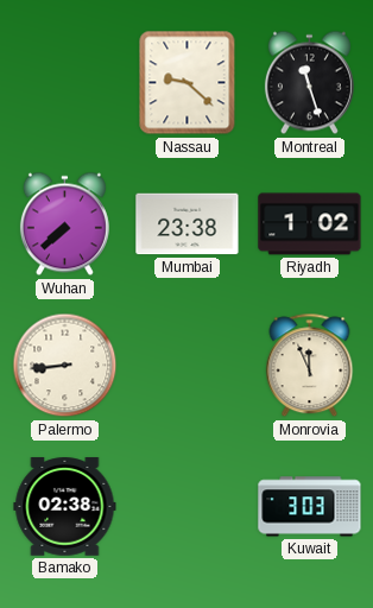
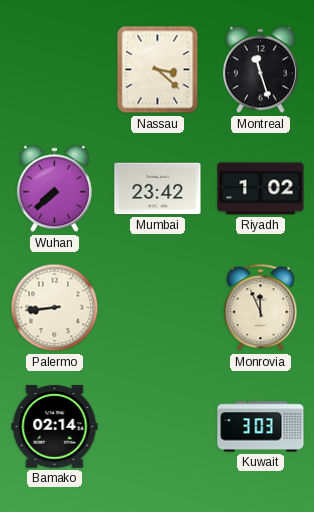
Nassau: 9:22 -> 3:22
Mumbai: 23:38 -> 23:42
Bamako: 02:38 -> 02:14
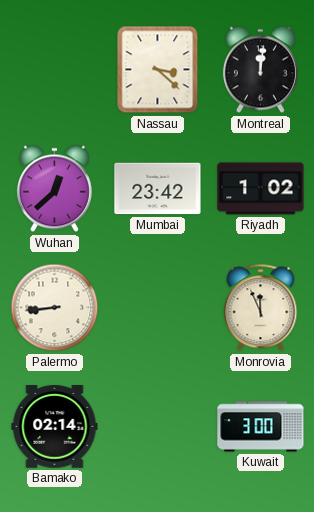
Montreal: 11:27 -> 12:01
Wuhan: 7:38 -> 12:38
Kuwait: 3:03 -> 3:00
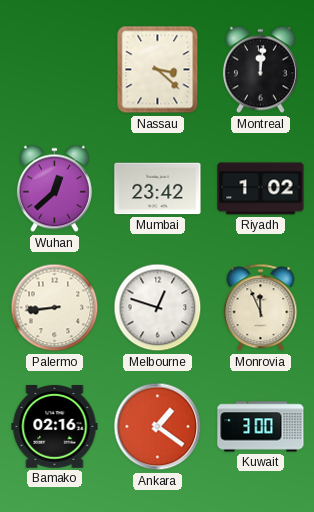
Melbourne: none -> 12:48
Bamako: 02:14 -> 02:16
Ankara: none -> 1:21
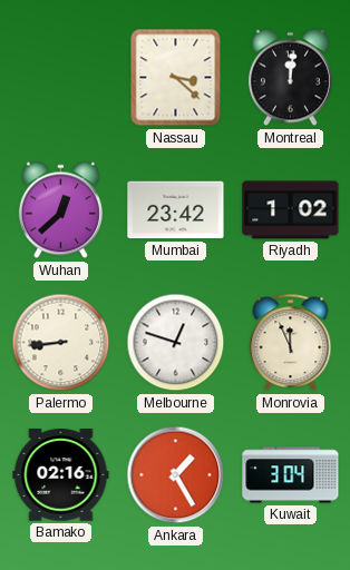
Ankara: 1:21 -> 1:25
Kuwait: 3:00 -> 3:04
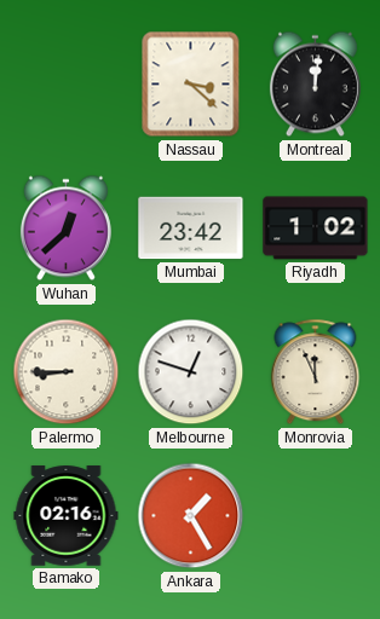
Palermo: 8:44 -> 8:45
Kuwait: 3:04 -> none
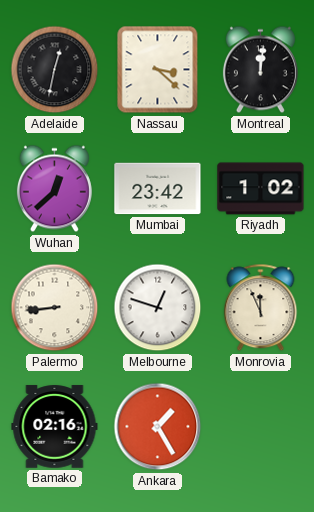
Adelaide: none -> 12:32
Palermo: 8:45 -> 8:44
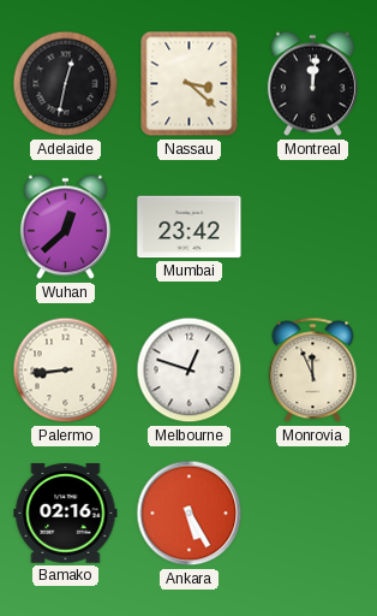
Riyadh: 1:02 -> none
Ankara: 1:25 -> 5:25
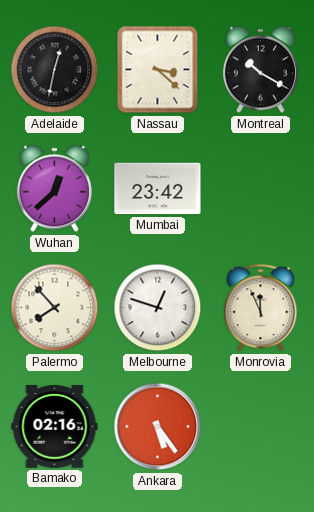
Montreal: 12:01 -> 10:20
Palermo: 8:44 -> 7:53
Ankara: 5:25 -> 5:24
